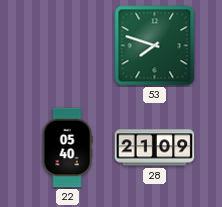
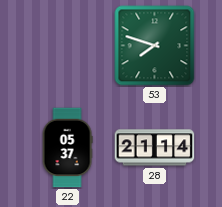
22: 05:40 -> 05:37
28: 21:09 -> 21:14
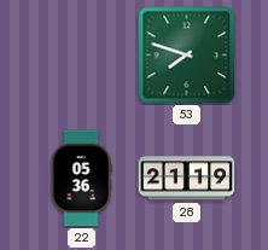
22: 05:37 -> 05:36
28: 21:14 -> 21:19
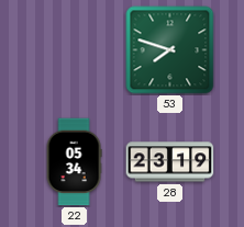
22: 05:36 -> 05:34
28: 21:19 -> 23:19
